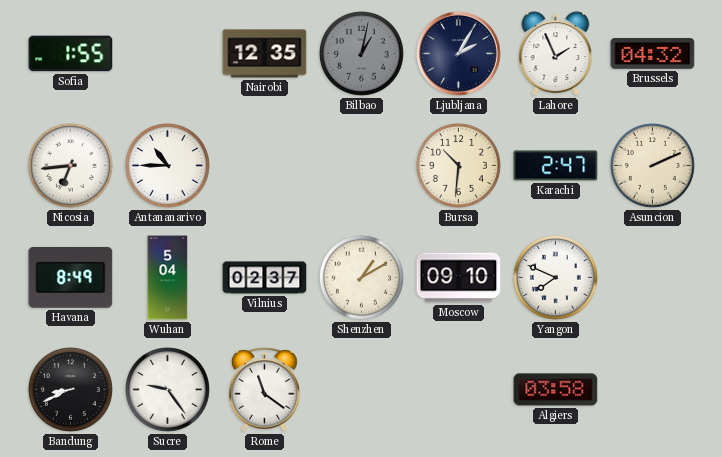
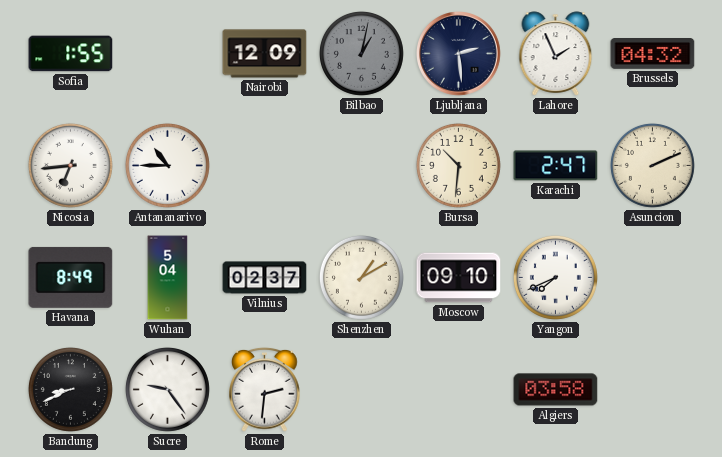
Nairobi: 12:35 -> 12:09
Ljubljana: 2:05 -> 2:29
Yangon: 7:49 -> 7:41
Rome: 11:21 -> 2:31
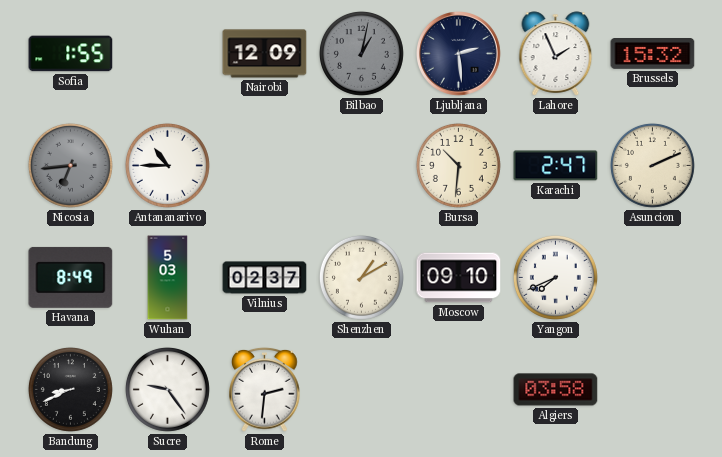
Brussels: 04:32 -> 15:32
Nicosia dial: white -> grey
Wuhan: 5:04 -> 5:03
